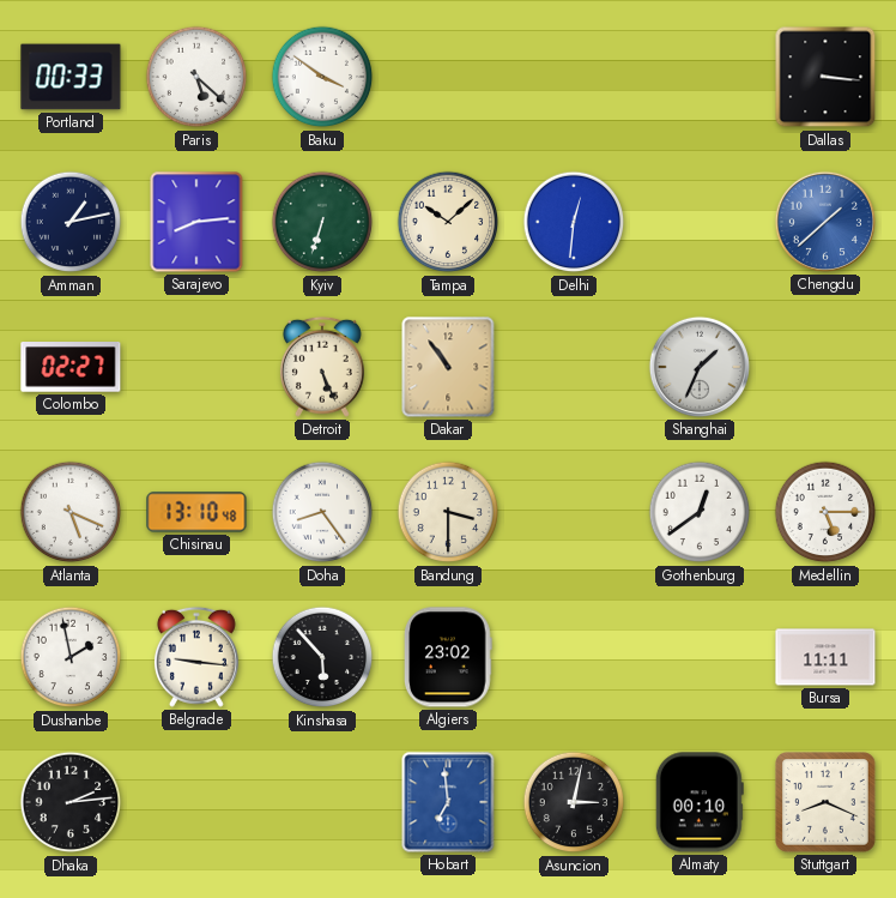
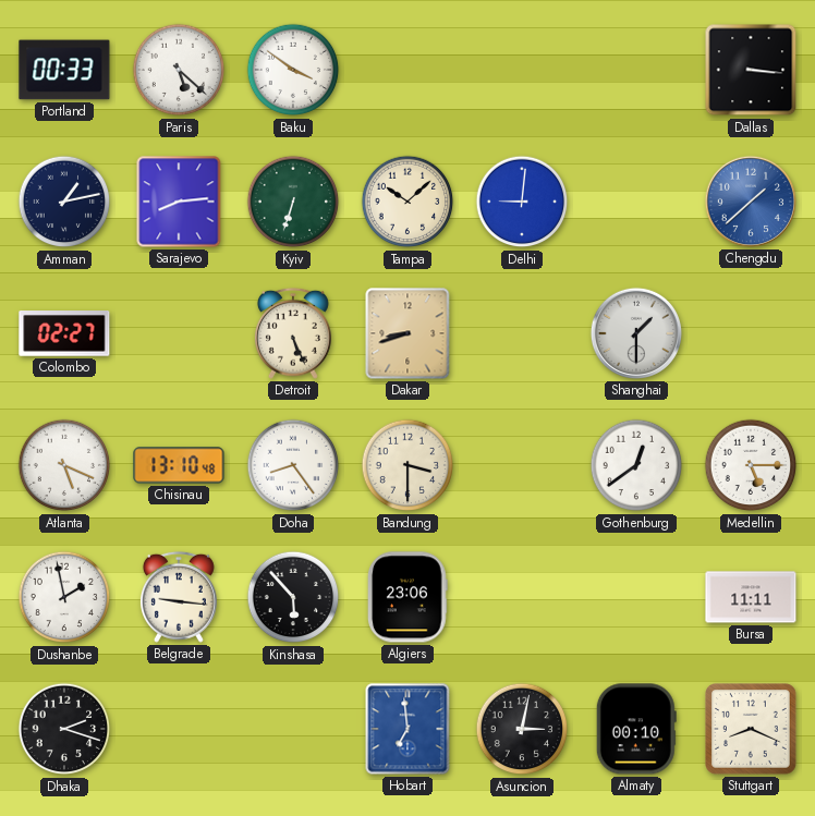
Delhi: 12:31 -> 9:01
Dakar: 10:54 -> 8:42
Shanghai: 1:34 -> 1:30
Algiers: 23:02 -> 23:06
Dhaka: 2:14 -> 2:18
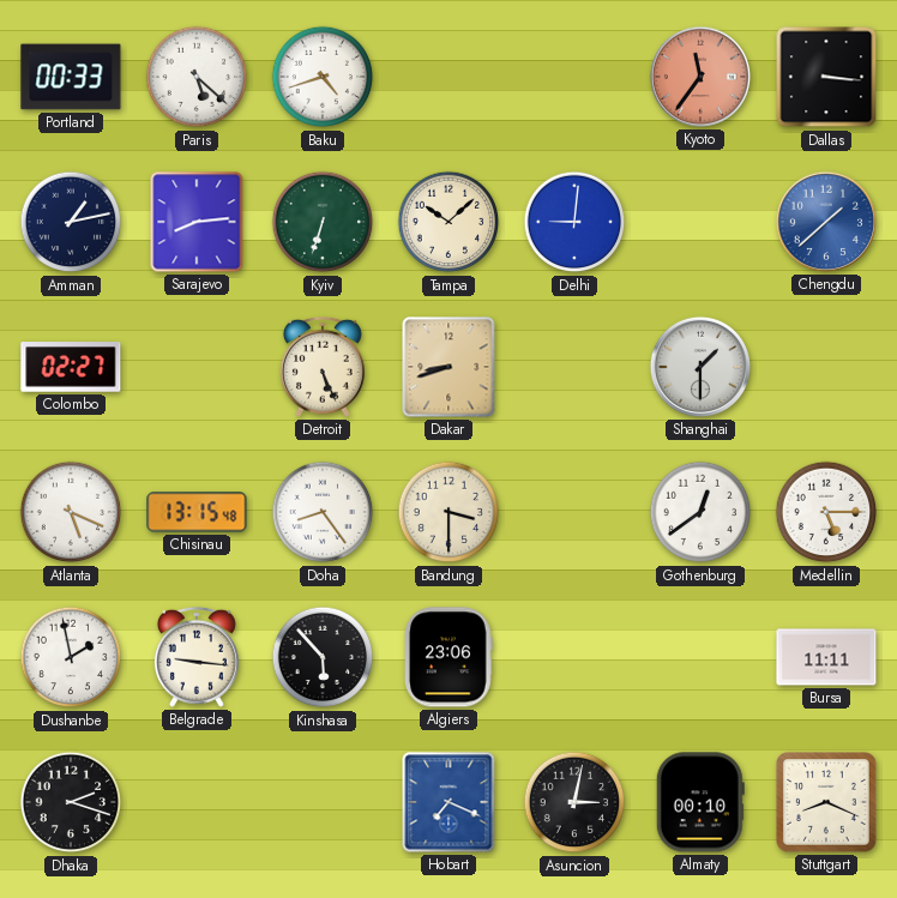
Baku: 3:51 -> 4:42
Kyoto: none -> 11:36
Chisinau: 13:10 -> 13:15
Hobart: 6:59 -> 7:19
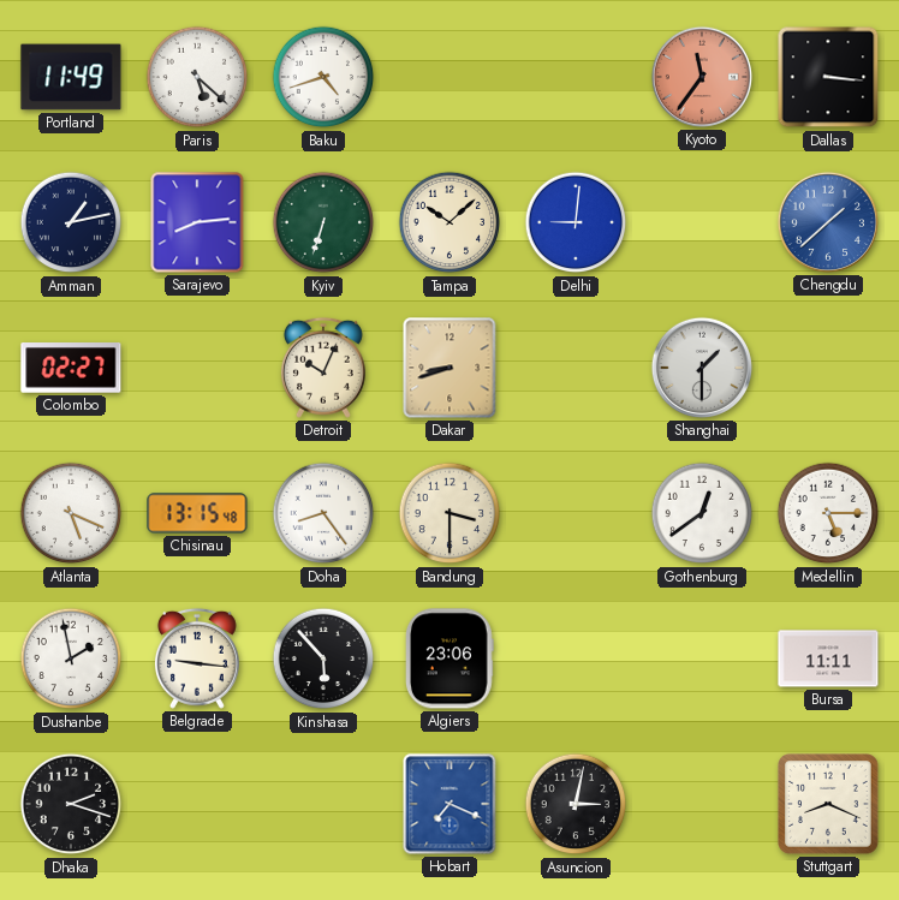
Portland: 00:33 -> 11:49
Detroit: 5:26 -> 10:04
Almaty: 00:10 -> none
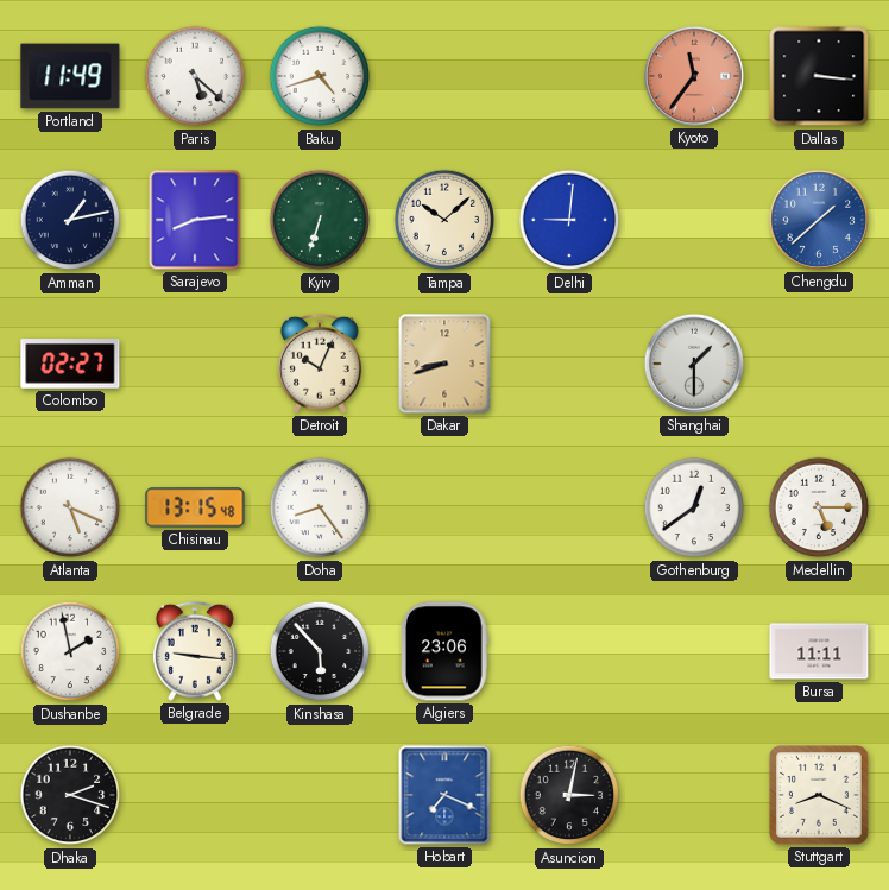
Bandung: 3:30 -> none
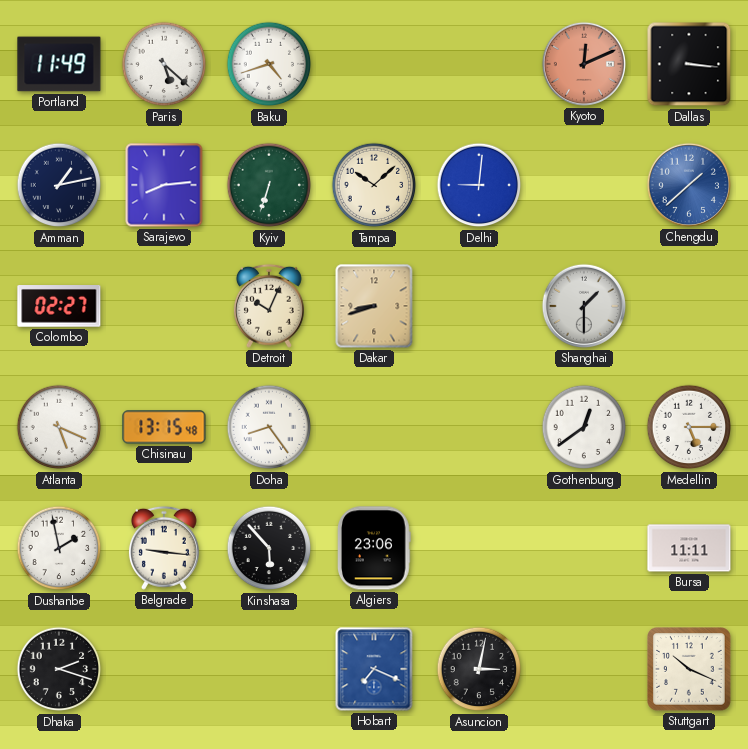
Kyoto: 11:36 -> 12:11
Stuttgart: 8:19 -> 10:19
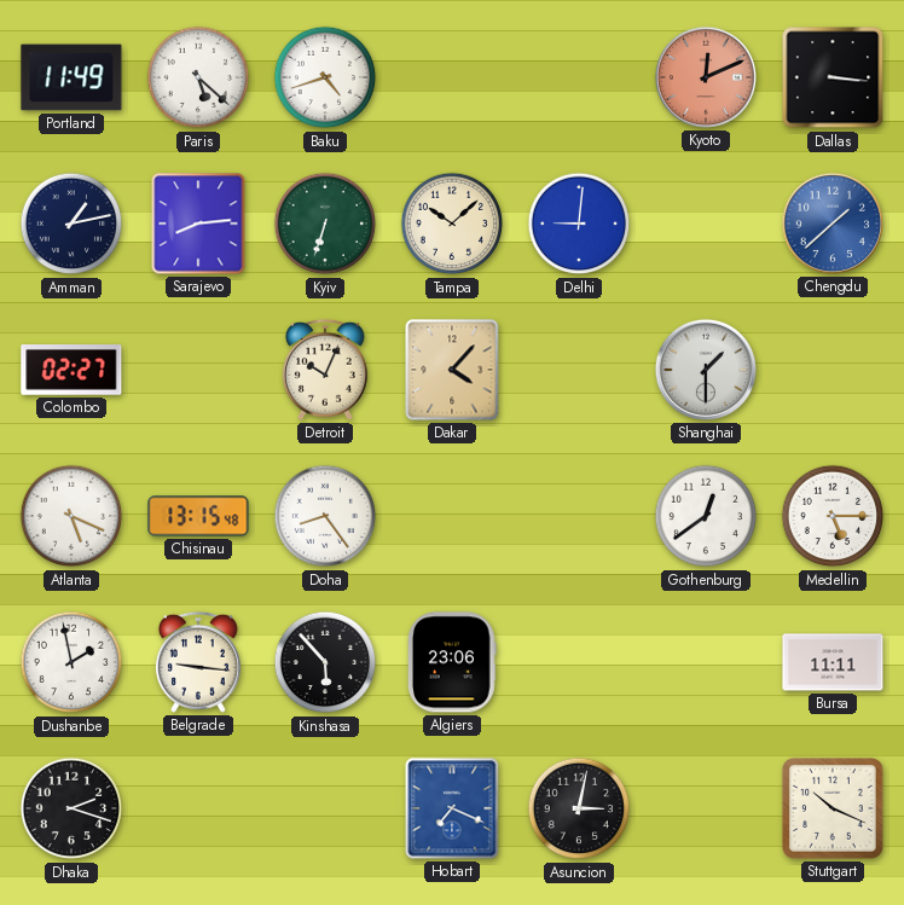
Dakar: 8:42 -> 4:07
